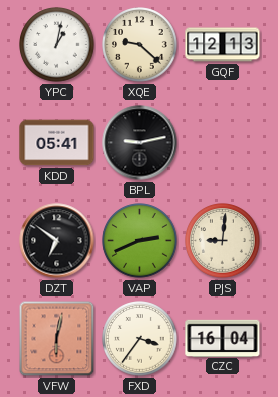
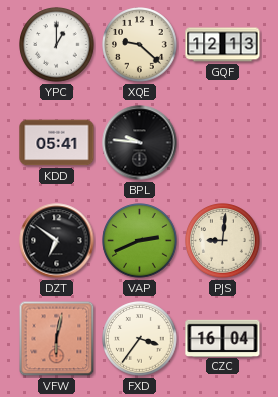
YPC: 1:02 -> 1:00
BPL: 9:13 -> 9:46
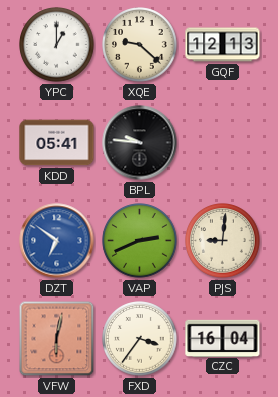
DZT dial: black -> blue
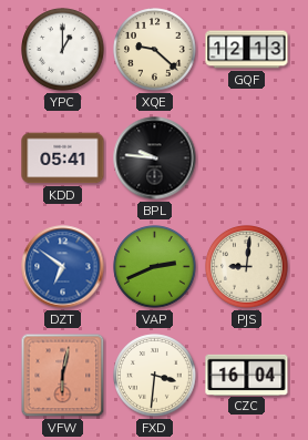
FXD: 3:36 -> 3:31
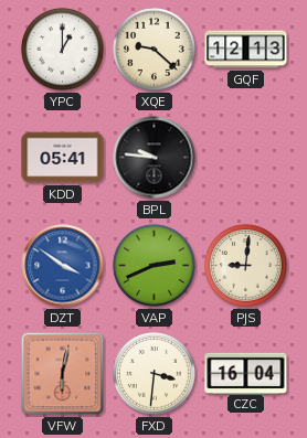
DZT: 6:51 -> 3:51
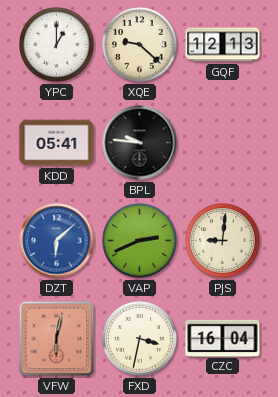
DZT: 3:51 -> 6:08
FXD: 3:31 -> 3:32
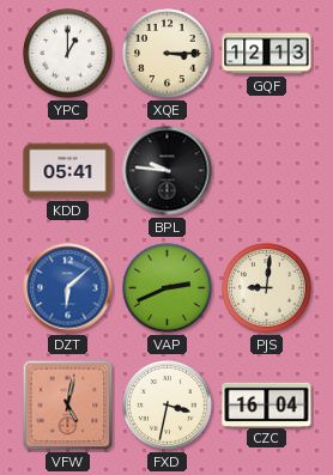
XQE: 9:22 -> 3:15
VFW: 6:02 -> 5:02
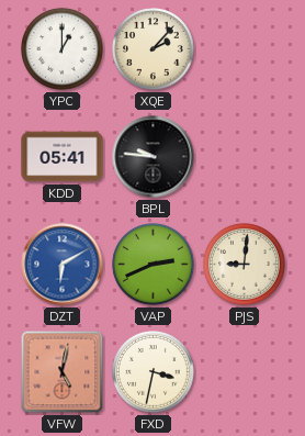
XQE: 3:15 -> 2:07
GQF: 12:13 -> none
DZT: 6:08 -> 6:10
CZC: 16:04 -> none
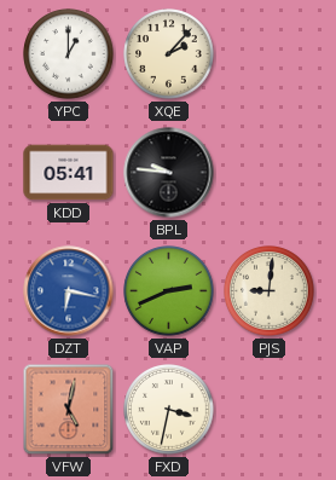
DZT: 6:10 -> 6:17
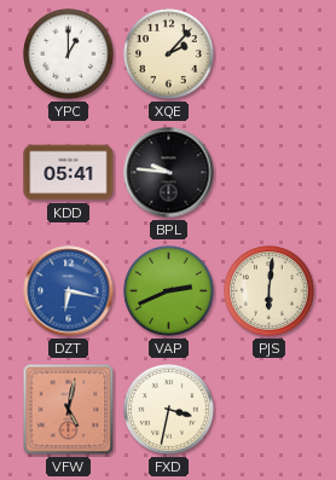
PJS: 9:01 -> 6:01
